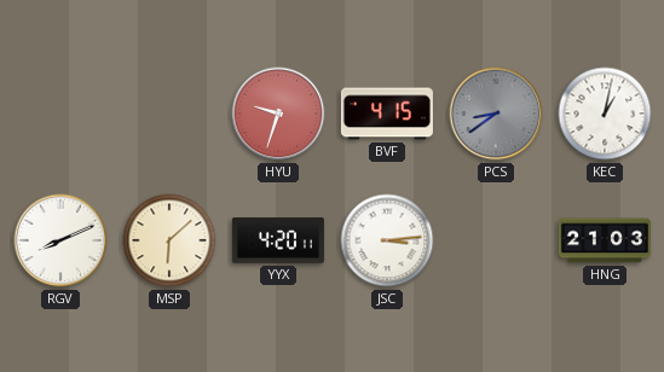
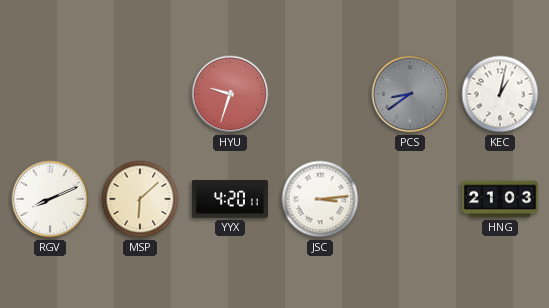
BVF: 4:15 -> none
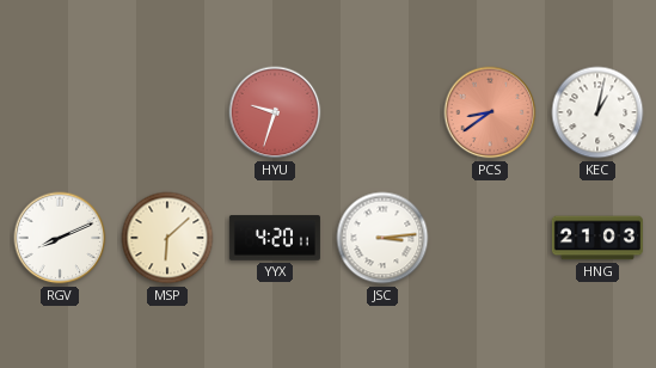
PCS dial: grey -> salmon
